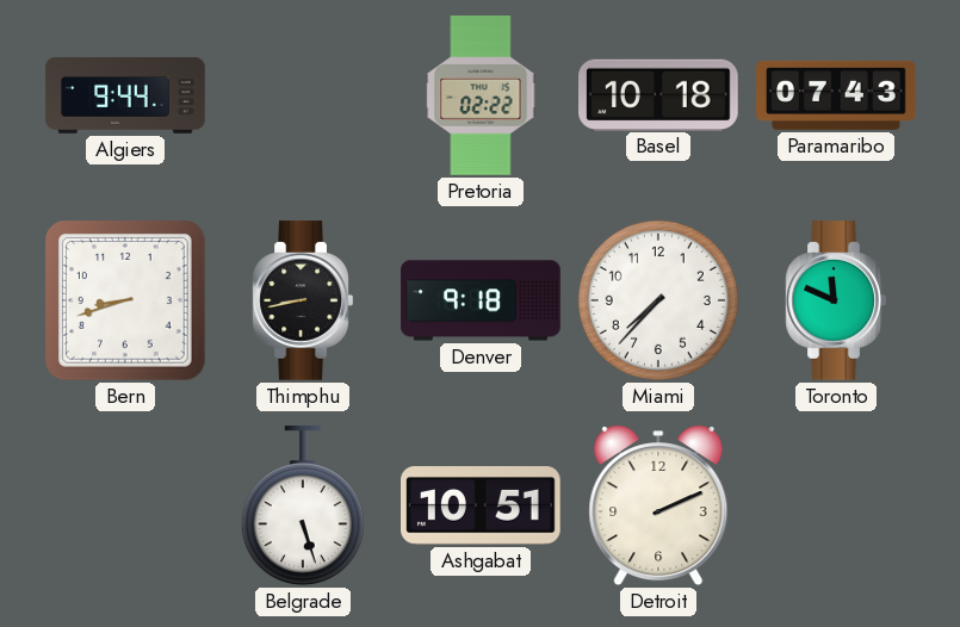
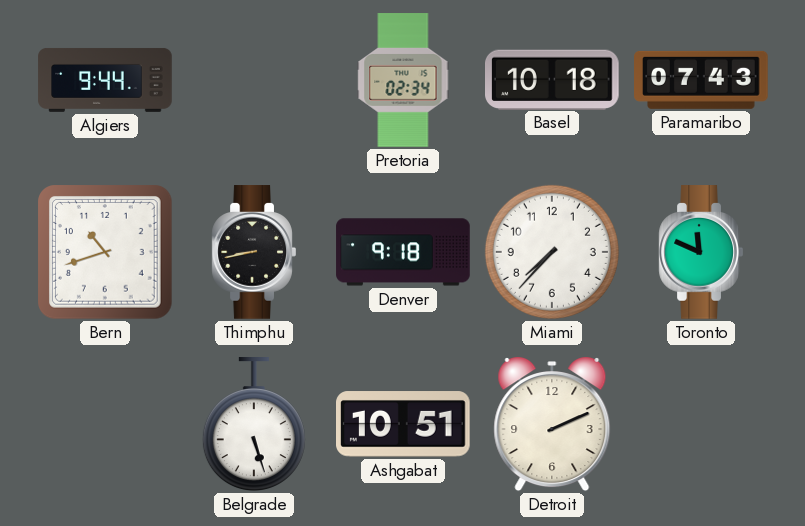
Pretoria: 02:22 -> 02:34
Bern: 8:42 -> 10:42
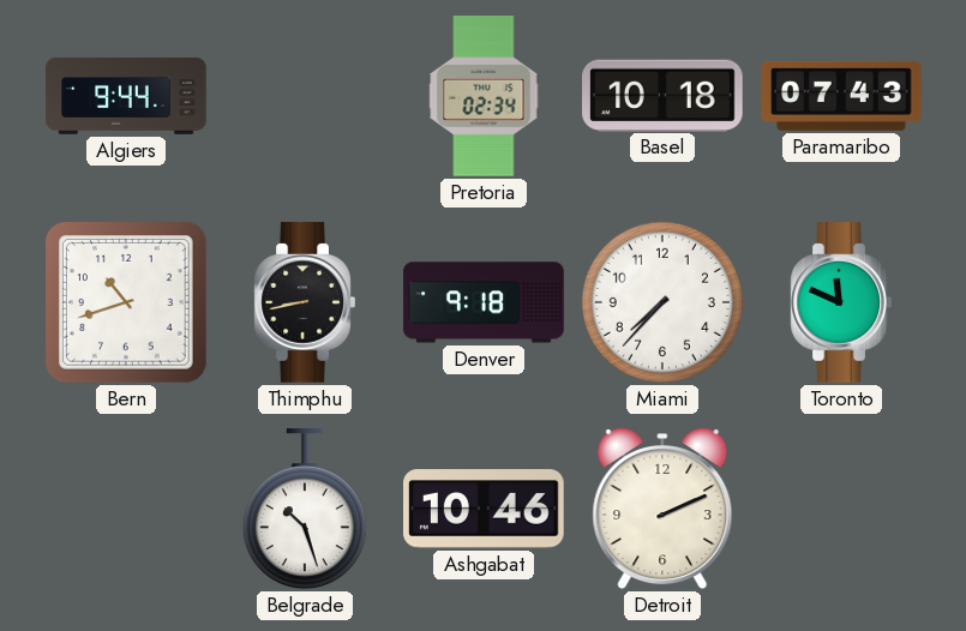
Belgrade: 5:27 -> 10:27
Ashgabat: 10:51 -> 10:46
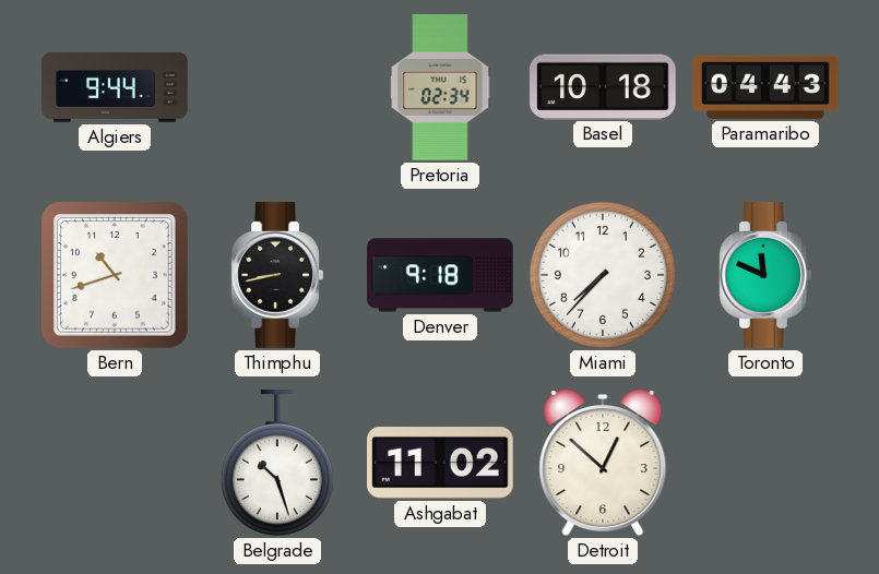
Paramaribo: 07:43 -> 04:43
Ashgabat: 10:46 -> 11:02
Detroit: 2:11 -> 12:52
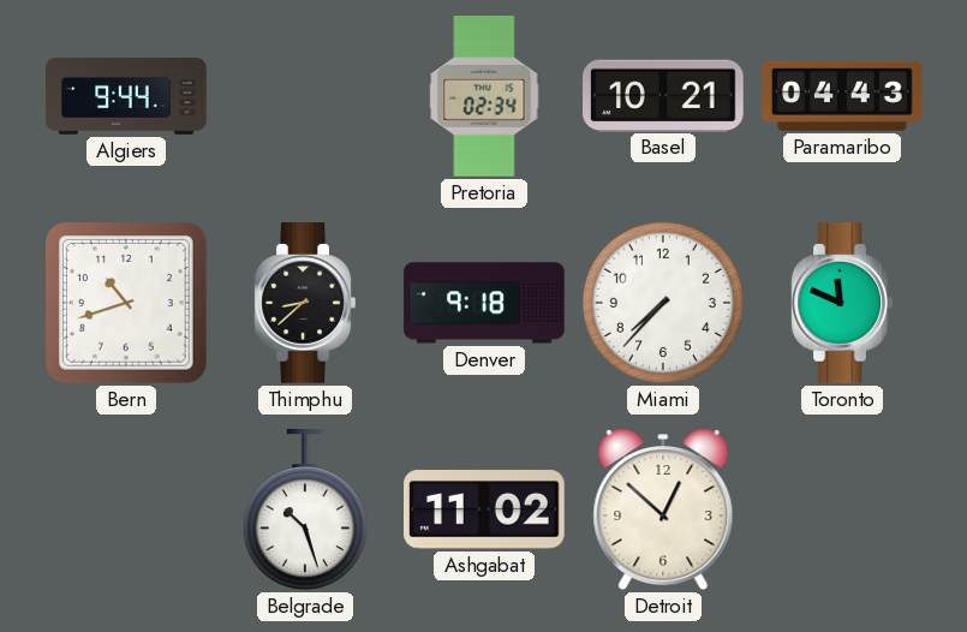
Basel: 10:18 -> 10:21
Thimphu: 8:43 -> 8:38
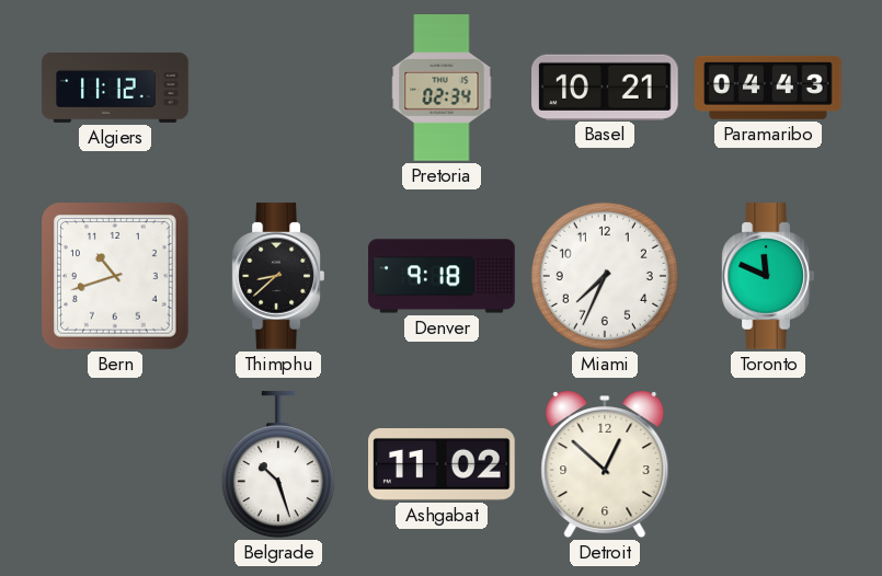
Algiers: 9:44 -> 11:12
Miami: 7:37 -> 7:34
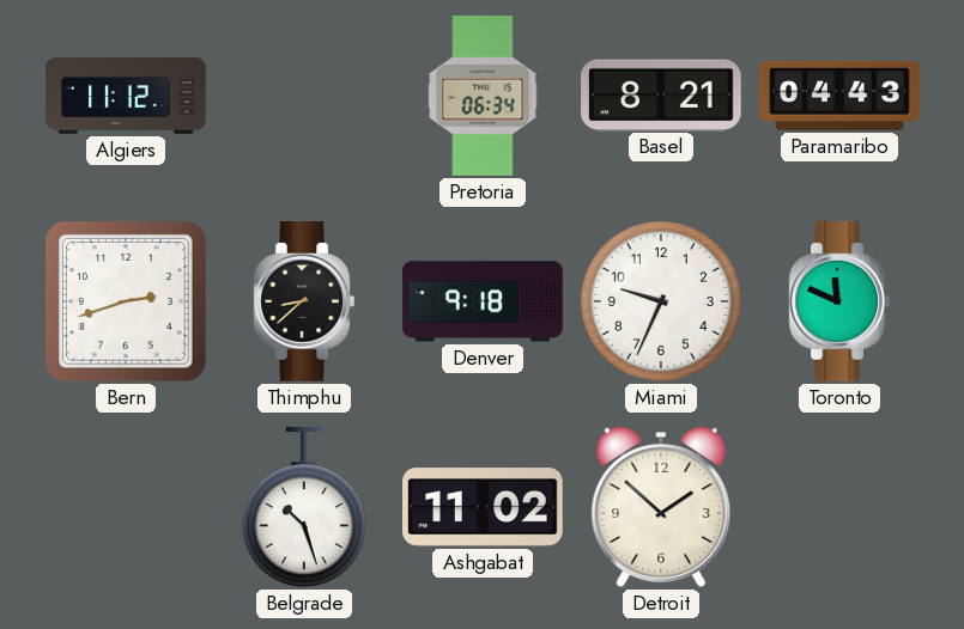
Pretoria: 02:34 -> 06:34
Basel: 10:21 -> 8:21
Bern: 10:42 -> 2:42
Miami: 7:34 -> 9:34
Detroit: 12:52 -> 1:52
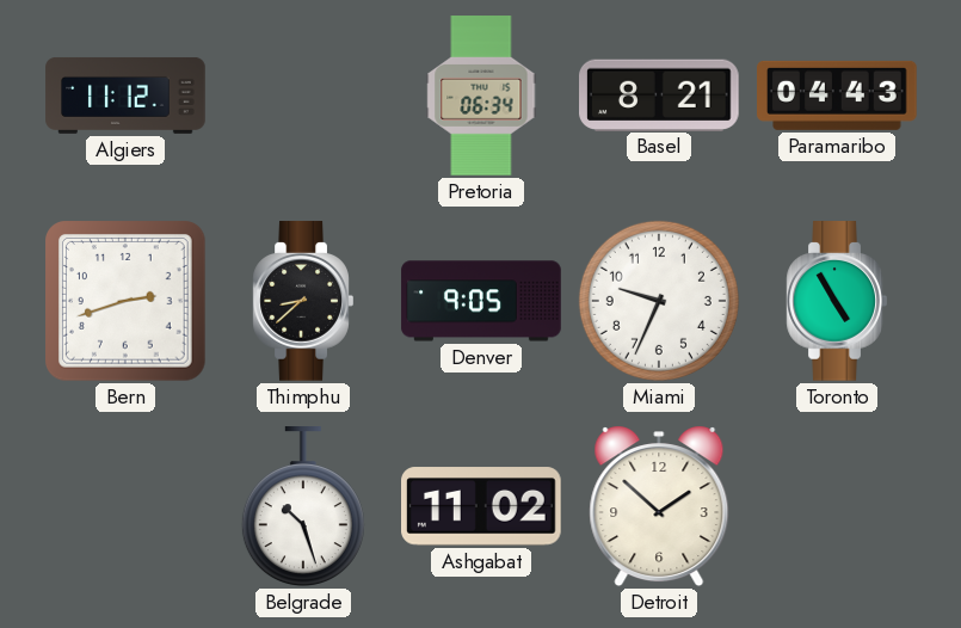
Denver: 9:18 -> 9:05
Toronto: 11:49 -> 4:55
